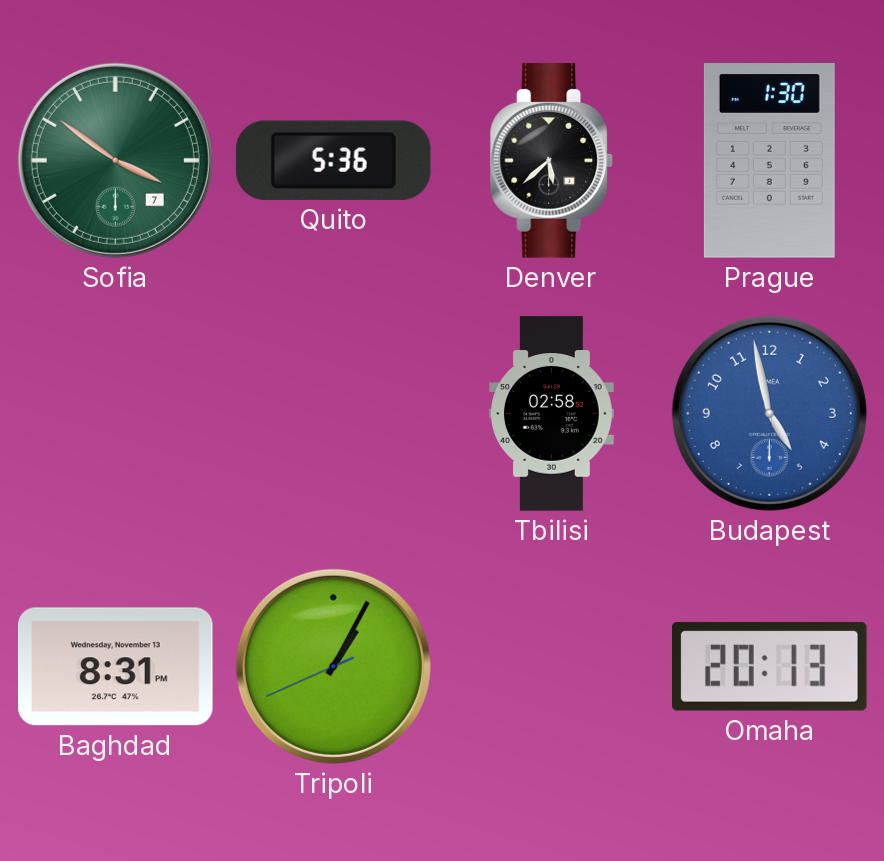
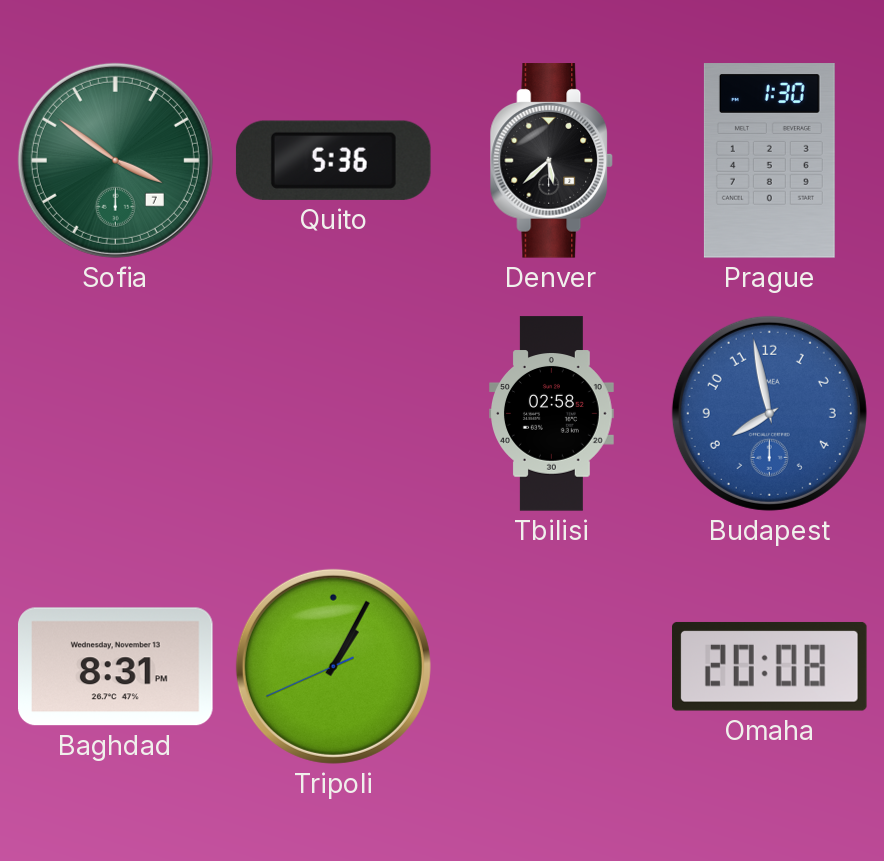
Budapest: 4:58 -> 7:58
Omaha: 20:13 -> 20:08
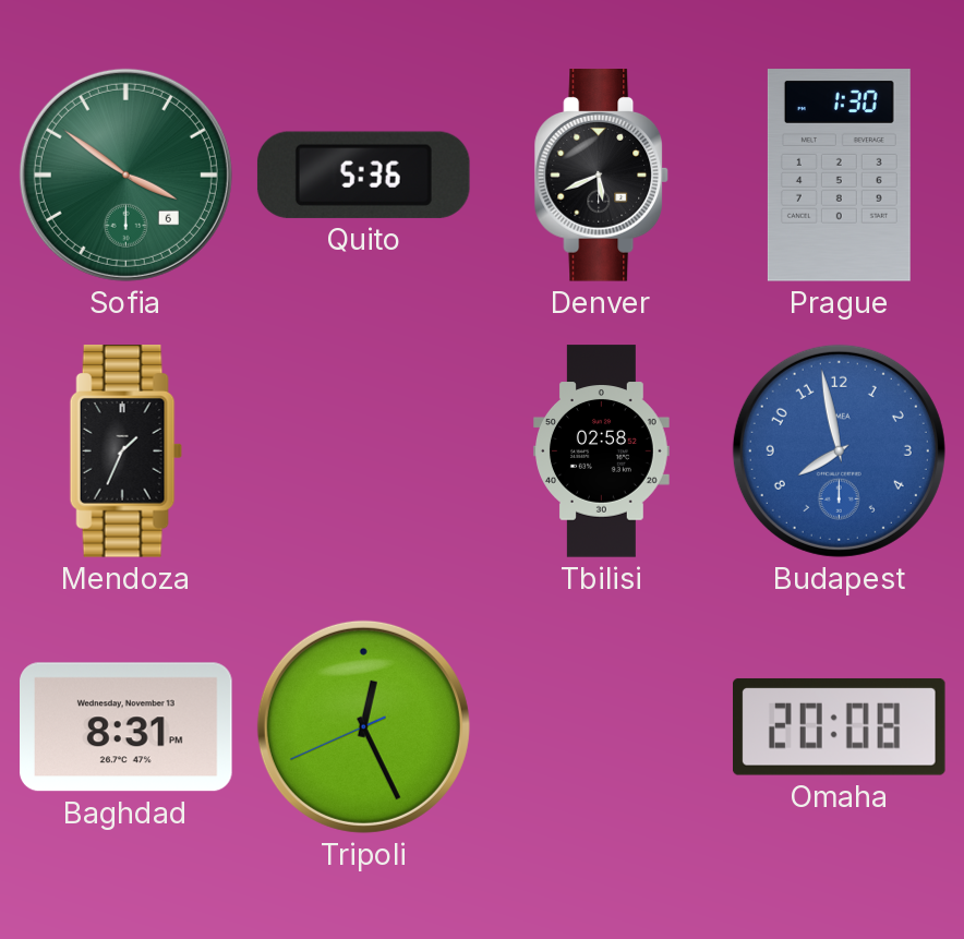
Sofia date: 7 -> 6
Denver: 5:38 -> 5:41
Mendoza: none -> 1:34
Tripoli: 1:04 -> 12:25
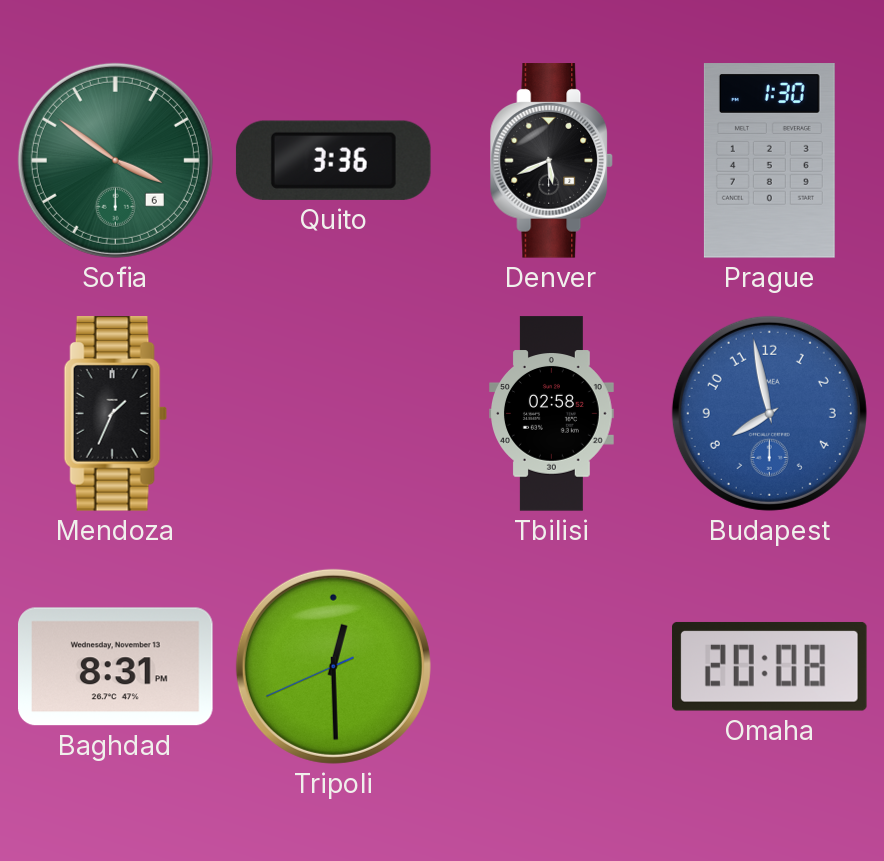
Quito: 5:36 -> 3:36
Tripoli: 12:25 -> 12:29
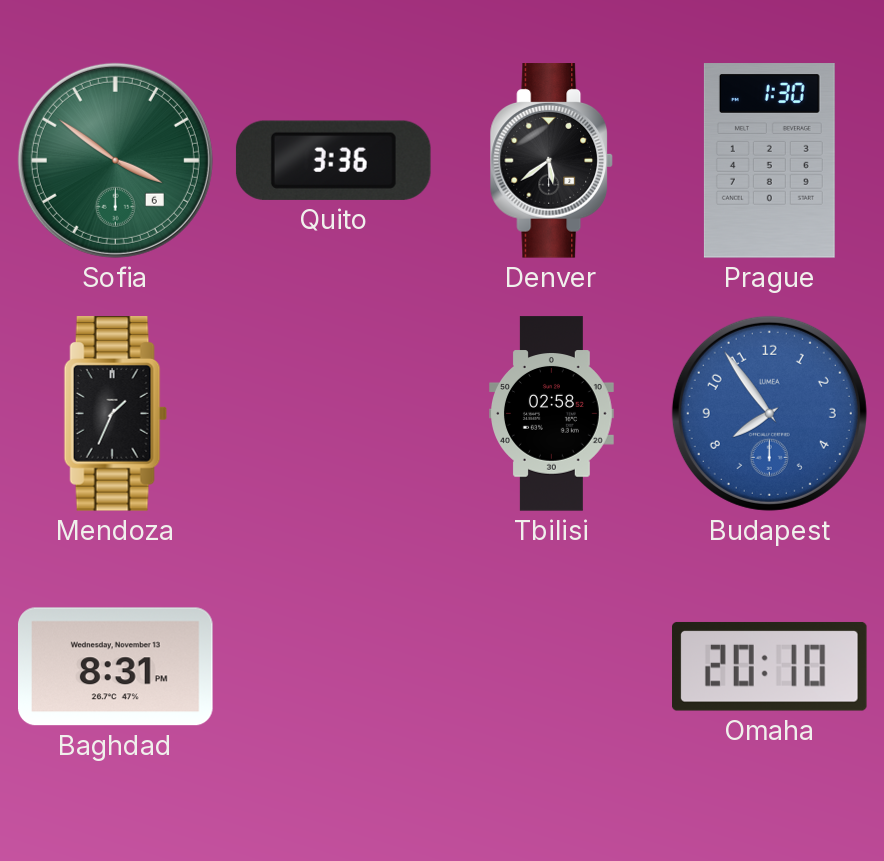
Denver: 5:41 -> 5:39
Budapest: 7:58 -> 7:54
Tripoli: 12:29 -> none
Omaha: 20:08 -> 20:10
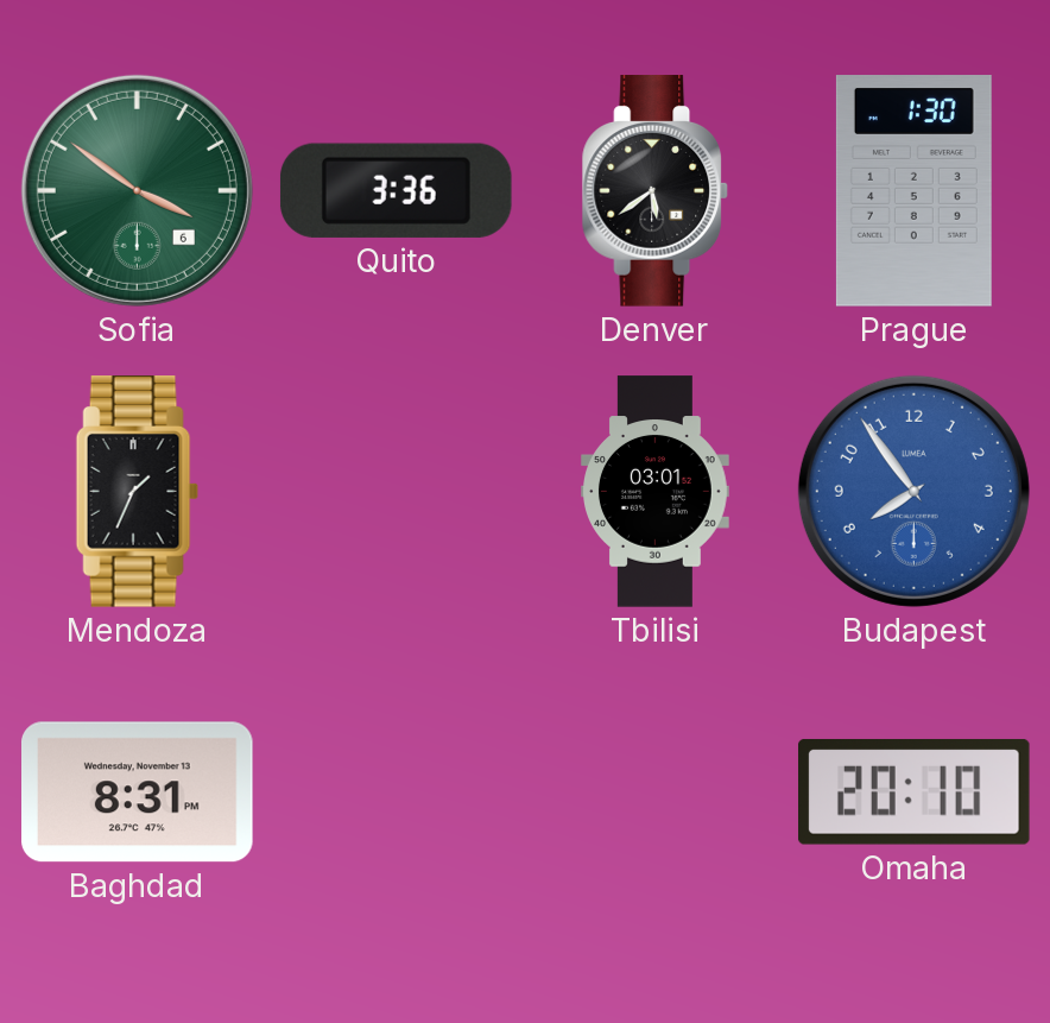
Tbilisi: 02:58 -> 03:01
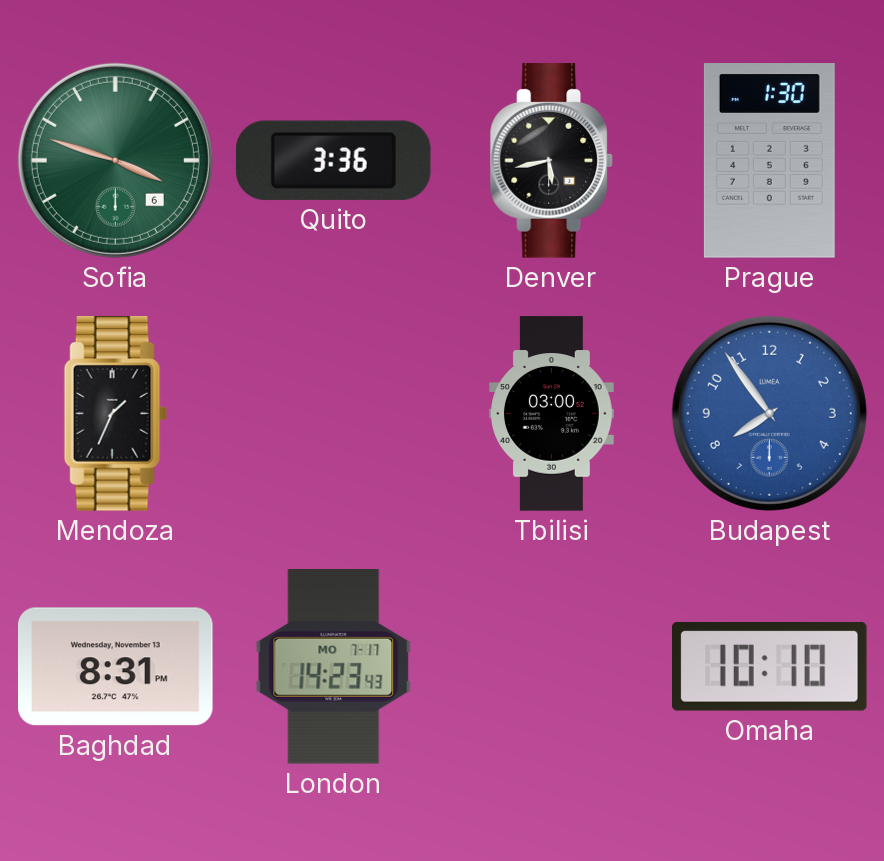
Sofia: 3:51 -> 3:48
Denver: 5:39 -> 5:43
Tbilisi: 03:01 -> 03:00
London: none -> 14:23
Omaha: 20:10 -> 10:10
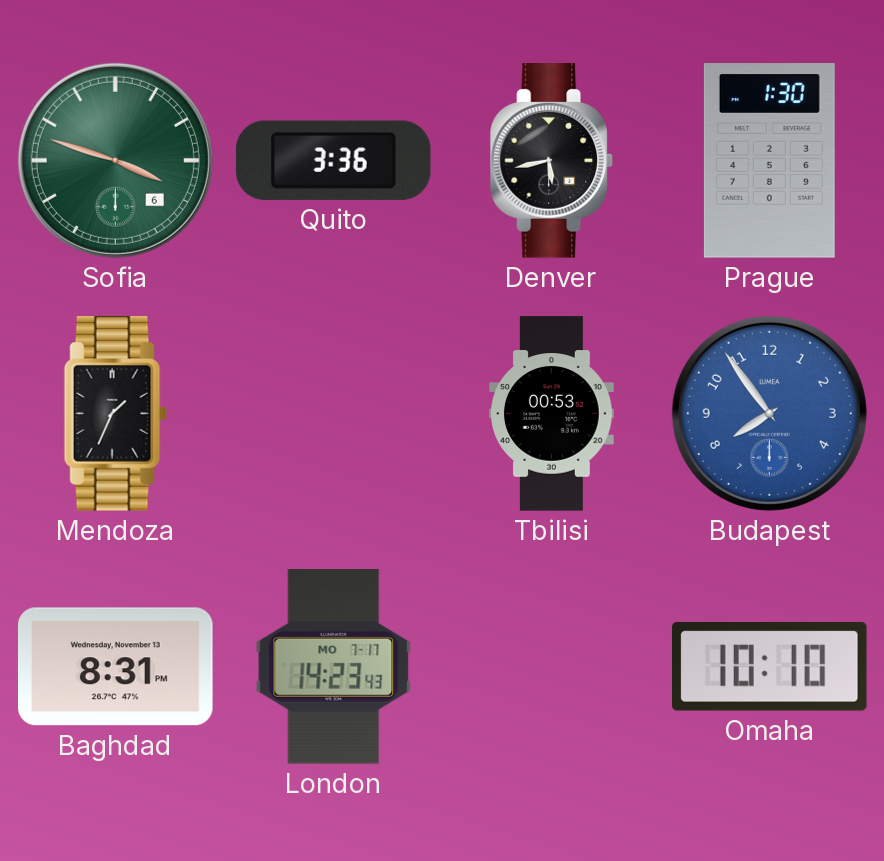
Tbilisi: 03:00 -> 00:53
